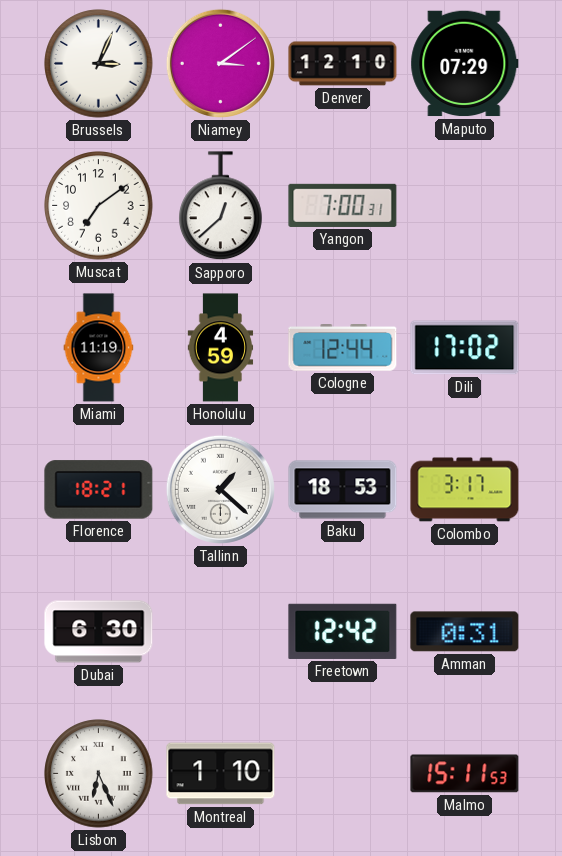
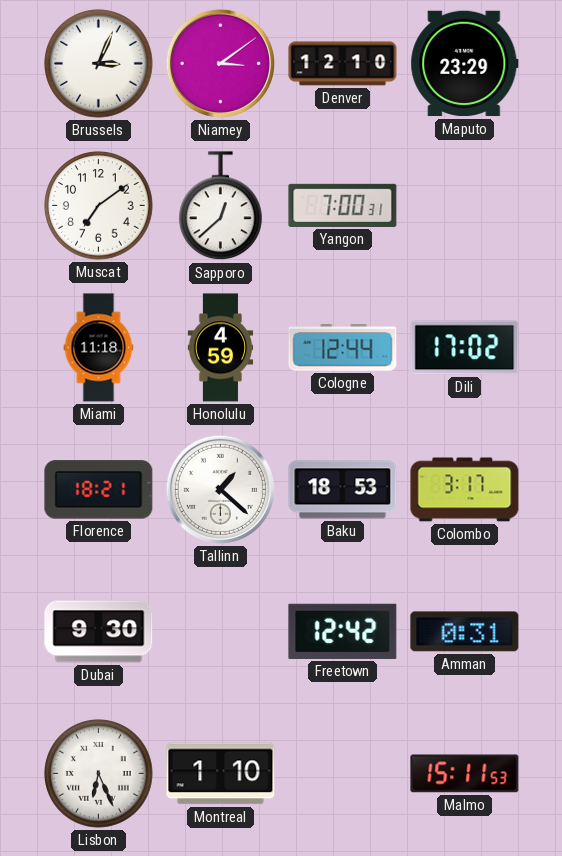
Maputo: 07:29 -> 23:29
Miami: 11:19 -> 11:18
Dubai: 6:30 -> 9:30
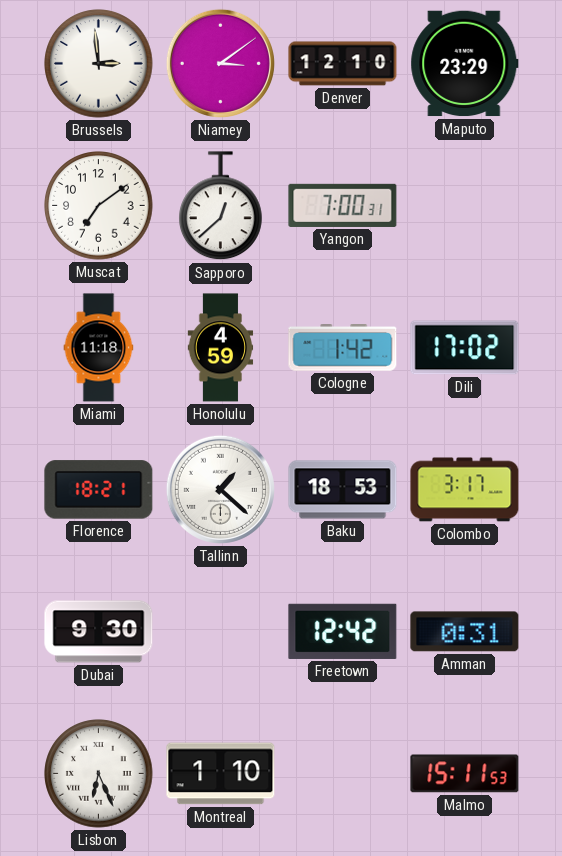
Brussels: 3:04 -> 2:59
Cologne: 12:44 -> 1:42
